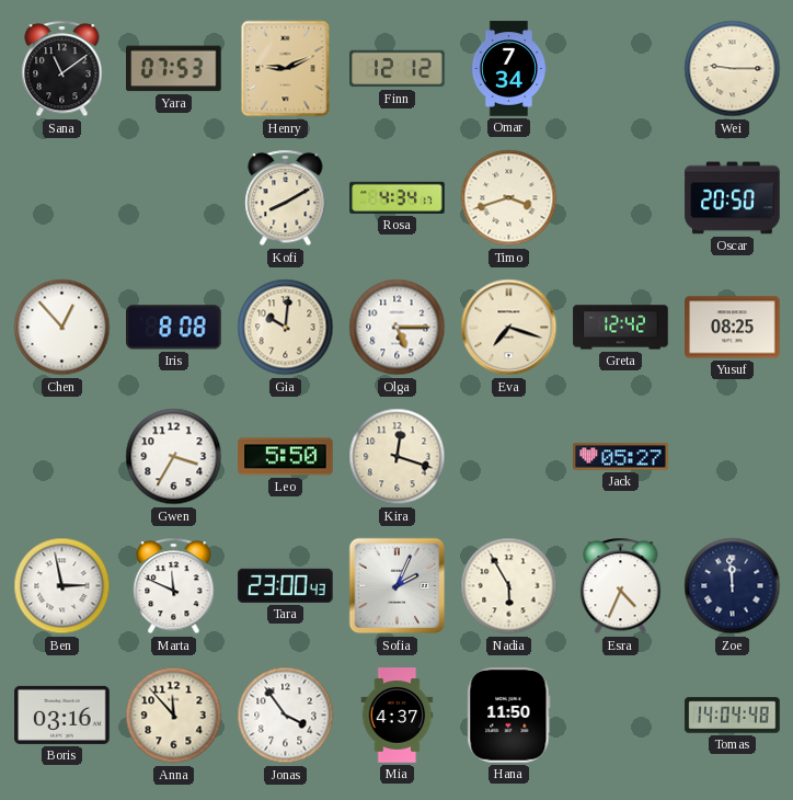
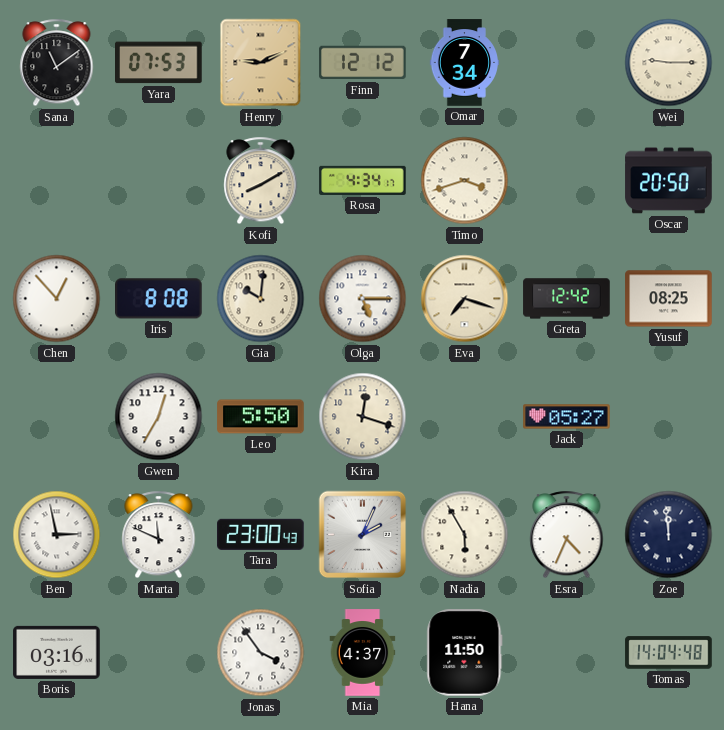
Gwen: 3:35 -> 12:35
Anna: 11:53 -> none
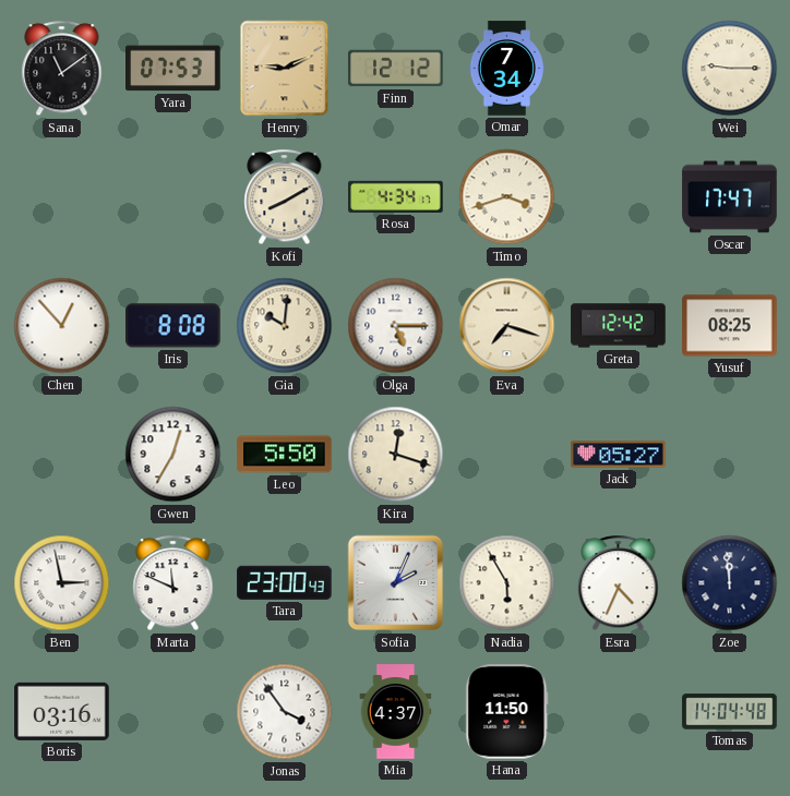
Oscar: 20:50 -> 17:47
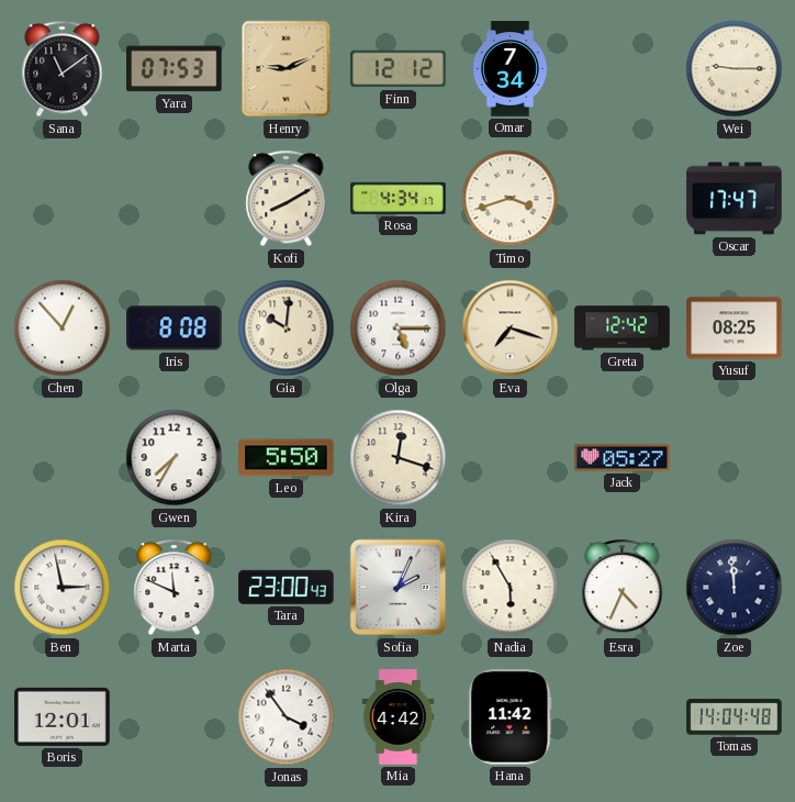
Gwen: 12:35 -> 7:35
Boris: 03:16 -> 12:01
Mia: 4:37 -> 4:42
Hana: 11:50 -> 11:42
